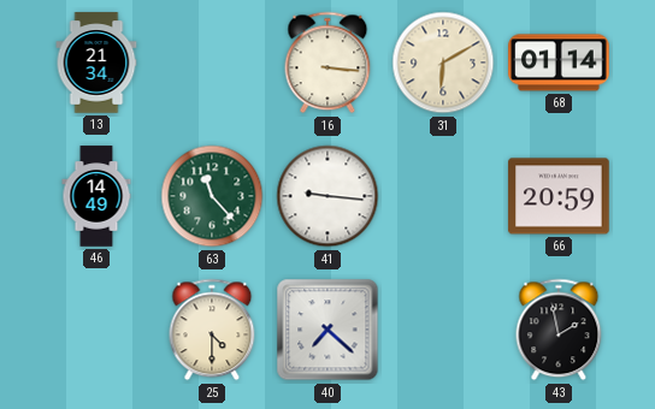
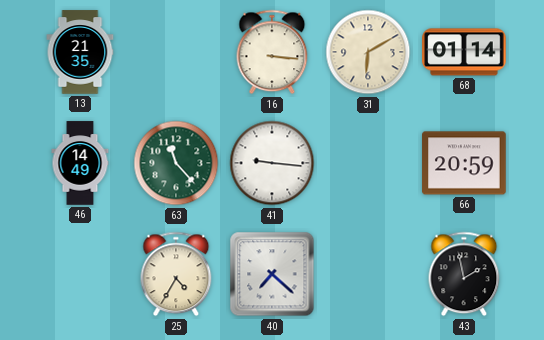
13: 21:34 -> 21:35
25: 4:30 -> 4:35
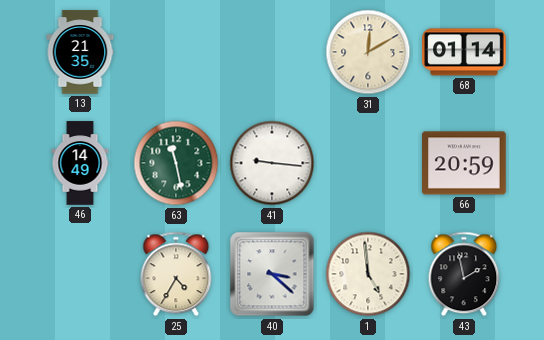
16: 3:16 -> none
31: 6:10 -> 12:10
63: 11:23 -> 11:28
40: 7:22 -> 3:22
1: none -> 4:59
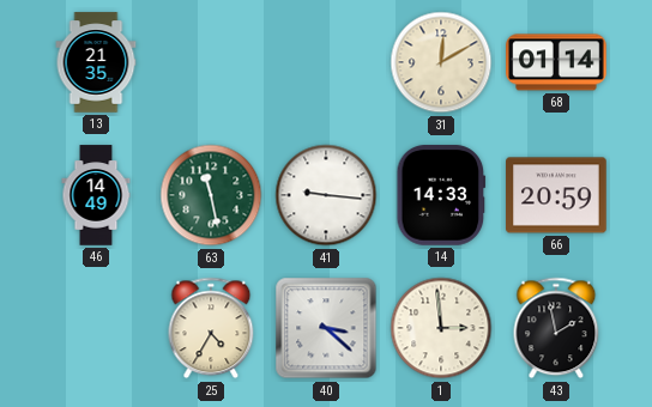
14: none -> 14:33
1: 4:59 -> 2:59
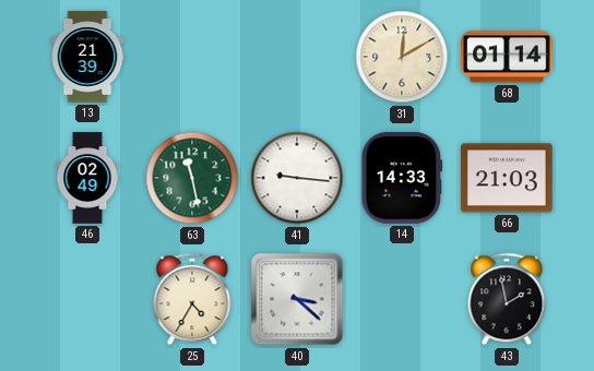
13: 21:35 -> 21:39
46: 14:49 -> 02:49
66: 20:59 -> 21:03
1: 2:59 -> none
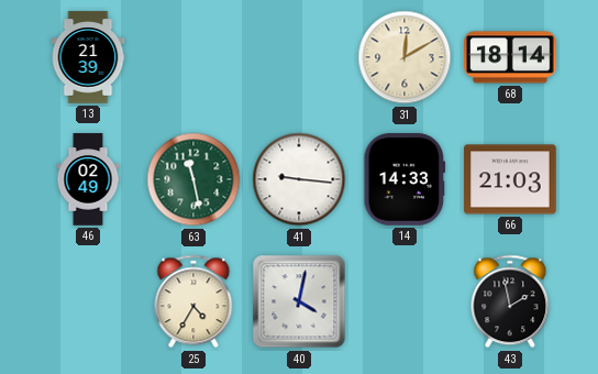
68: 01:14 -> 18:14
40: 3:22 -> 4:02
